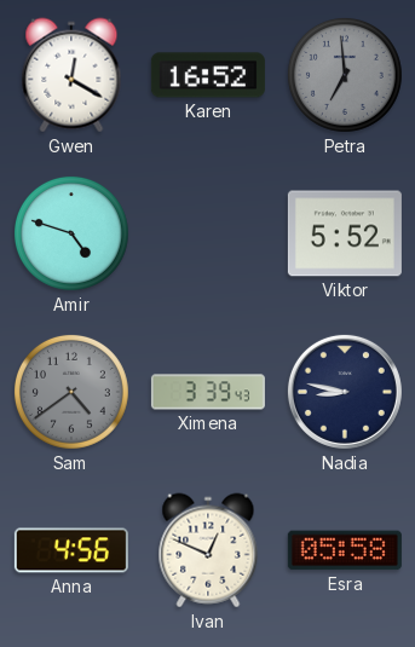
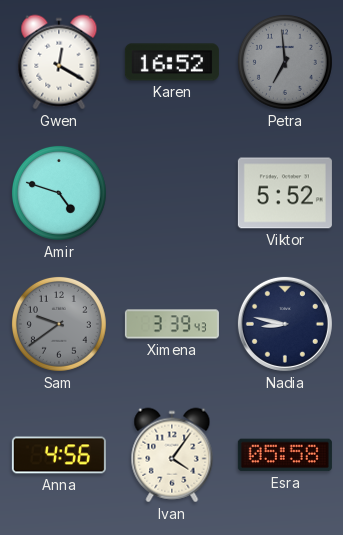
Sam: 4:39 -> 9:39
Ivan: 12:49 -> 4:06
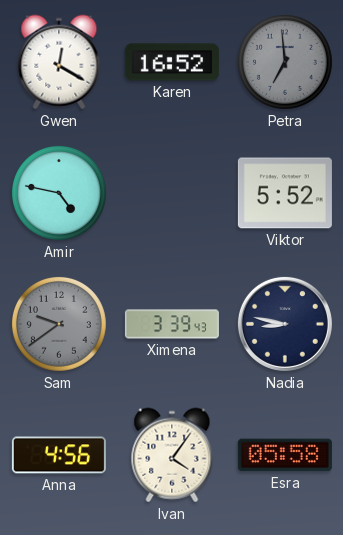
Amir: 4:48 -> 4:47
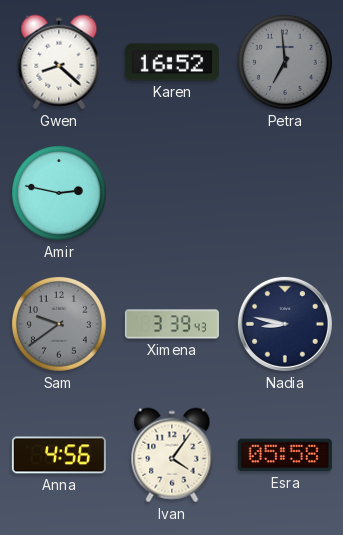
Gwen: 12:20 -> 8:22
Amir: 4:47 -> 2:47
Viktor: 5:52 -> none
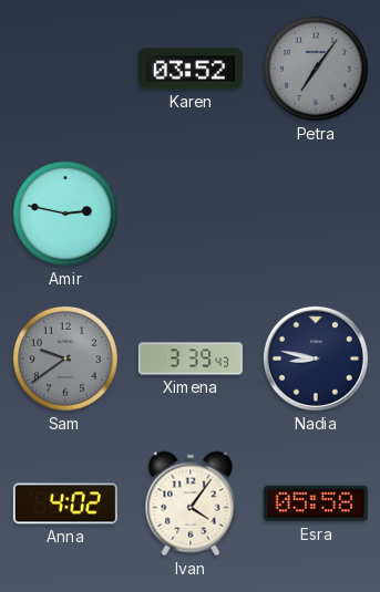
Gwen: 8:22 -> none
Karen: 16:52 -> 03:52
Petra: 6:59 -> 7:06
Anna: 4:56 -> 4:02
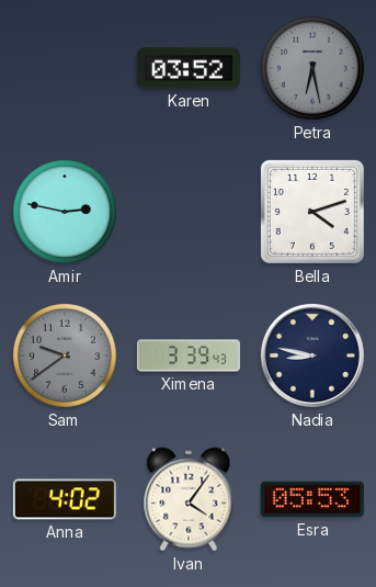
Petra: 7:06 -> 6:28
Bella: none -> 4:12
Esra: 05:58 -> 05:53
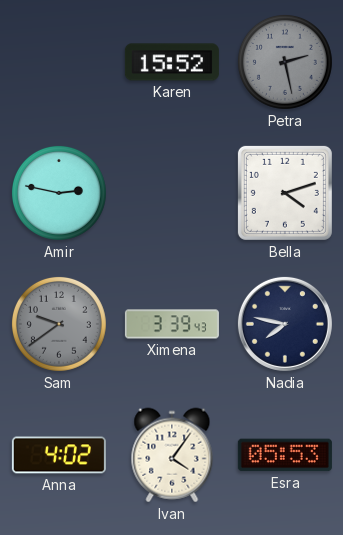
Karen: 03:52 -> 15:52
Petra: 6:28 -> 2:28
Nadia: 8:47 -> 7:47
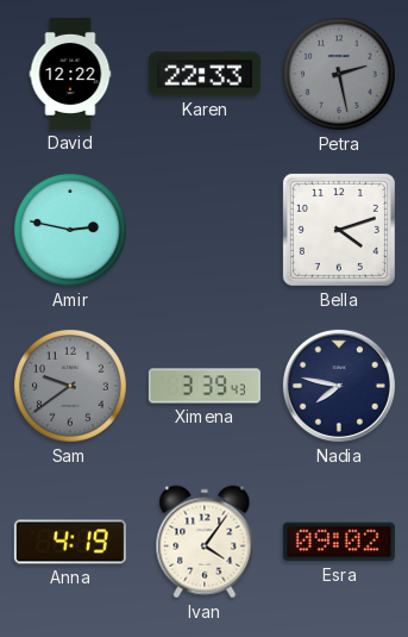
David: none -> 12:22
Karen: 15:52 -> 22:33
Anna: 4:02 -> 4:19
Esra: 05:53 -> 09:02
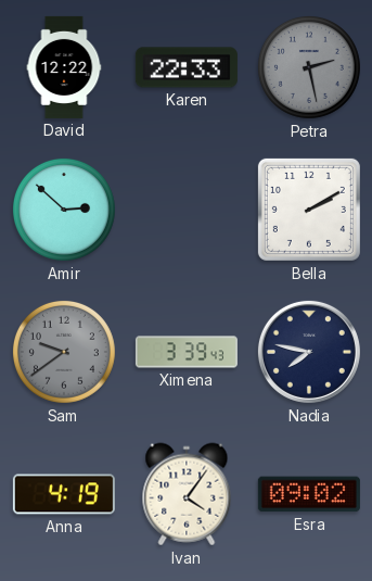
Amir: 2:47 -> 2:52
Bella: 4:12 -> 2:10
